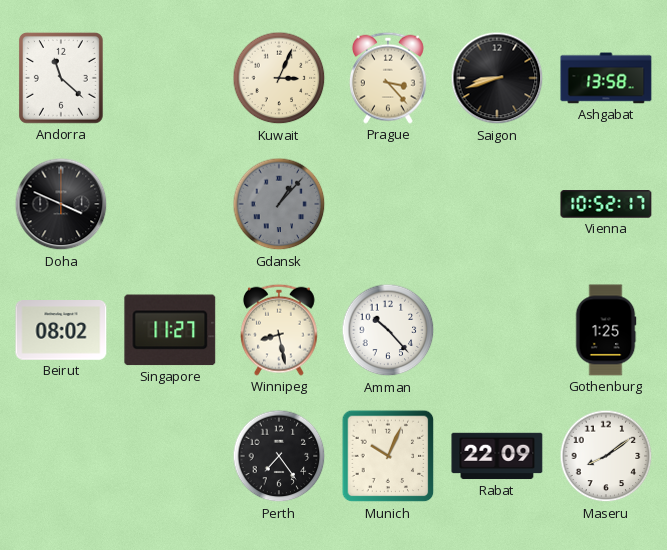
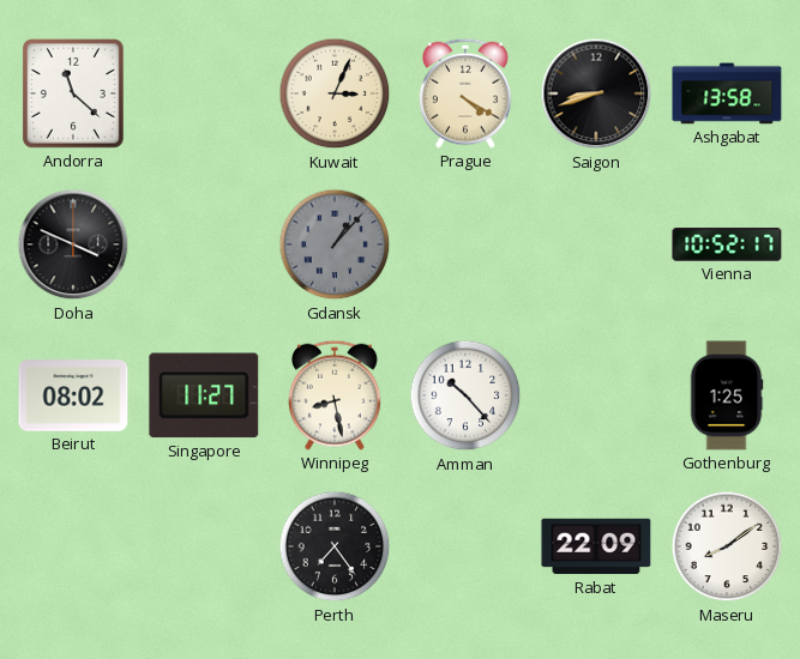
Prague: 3:23 -> 4:20
Munich: 10:04 -> none
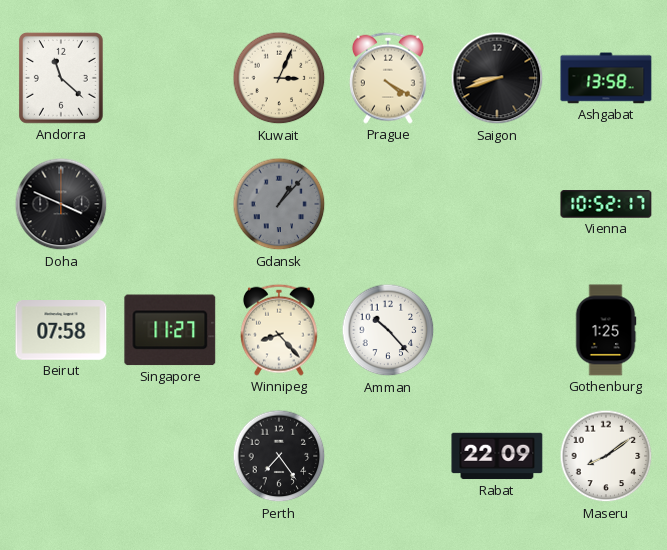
Beirut: 08:02 -> 07:58
Winnipeg: 8:28 -> 8:23
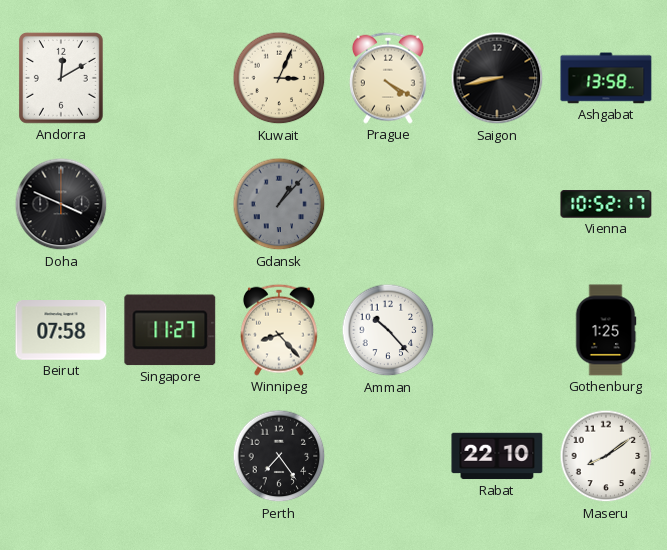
Andorra: 11:22 -> 12:10
Saigon: 8:42 -> 8:43
Rabat: 22:09 -> 22:10
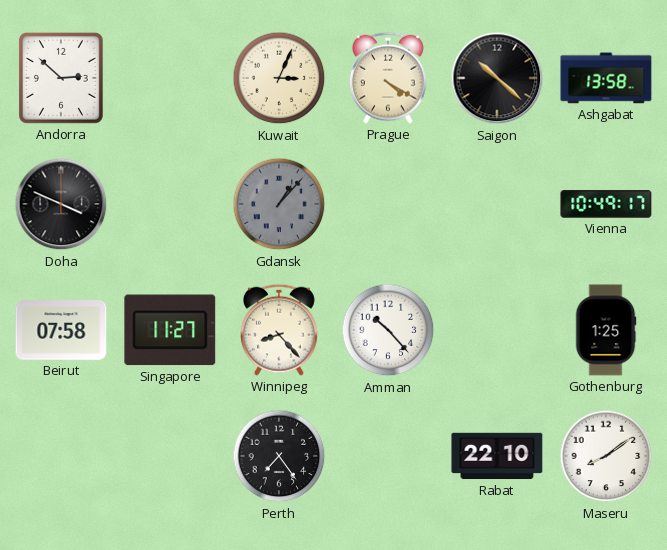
Andorra: 12:10 -> 2:52
Saigon: 8:43 -> 10:22
Vienna: 10:52 -> 10:49
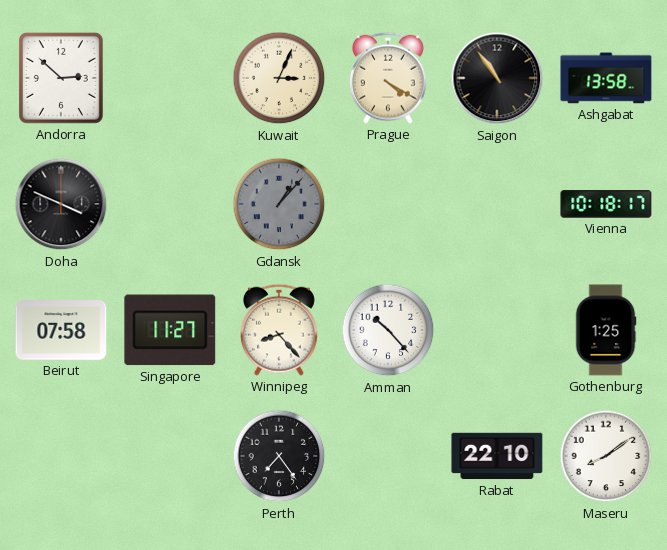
Saigon: 10:22 -> 10:54
Vienna: 10:49 -> 10:18
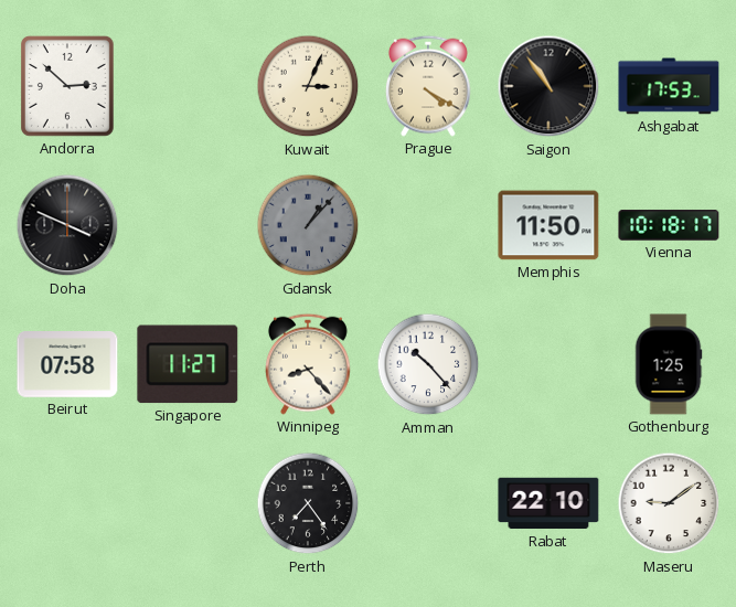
Ashgabat: 13:58 -> 17:53
Memphis: none -> 11:50
Maseru: 8:09 -> 9:09
